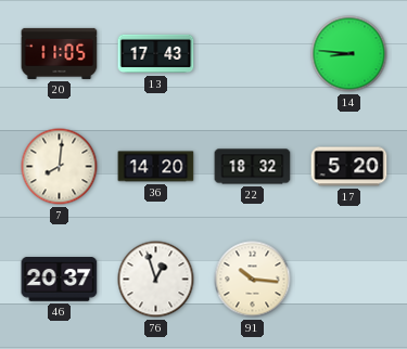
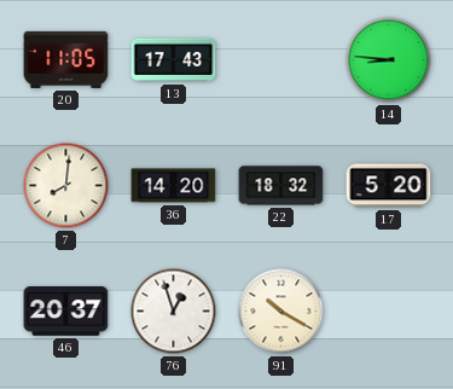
91: 10:16 -> 10:20
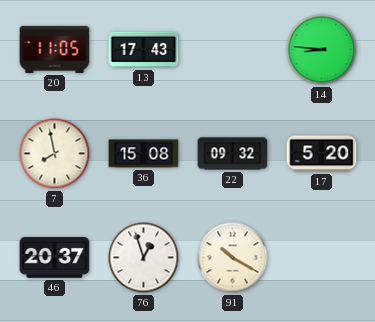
7: 8:01 -> 7:58
36: 14:20 -> 15:08
22: 18:32 -> 09:32
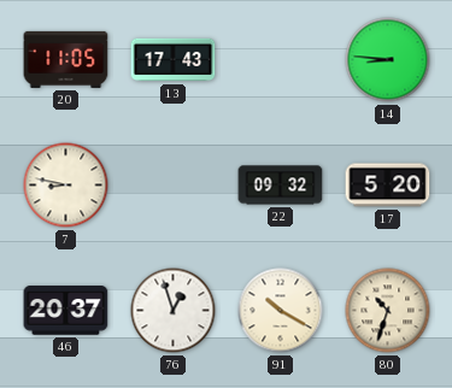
7: 7:58 -> 8:47
36: 15:08 -> none
80: none -> 10:33
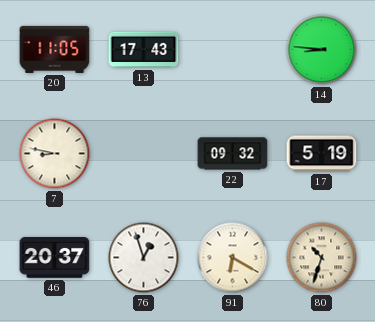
17: 5:20 -> 5:19
91: 10:20 -> 6:20
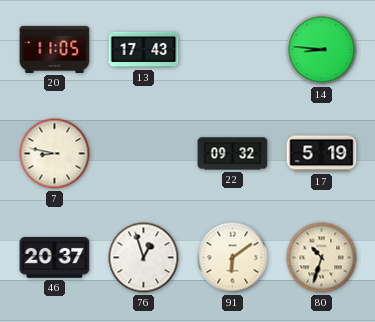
91: 6:20 -> 6:09
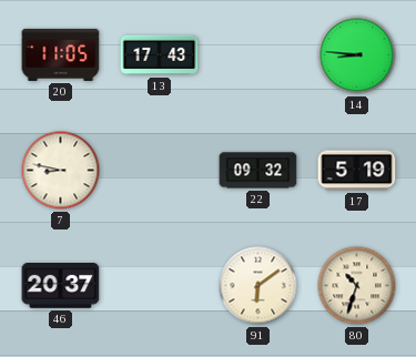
76: 12:57 -> none
